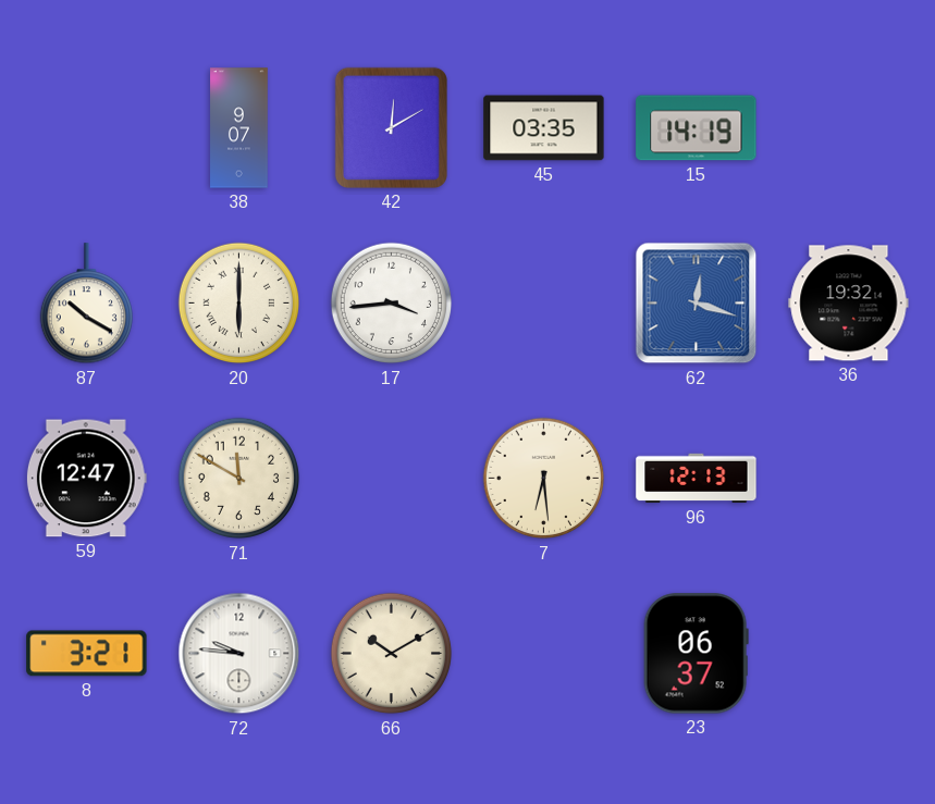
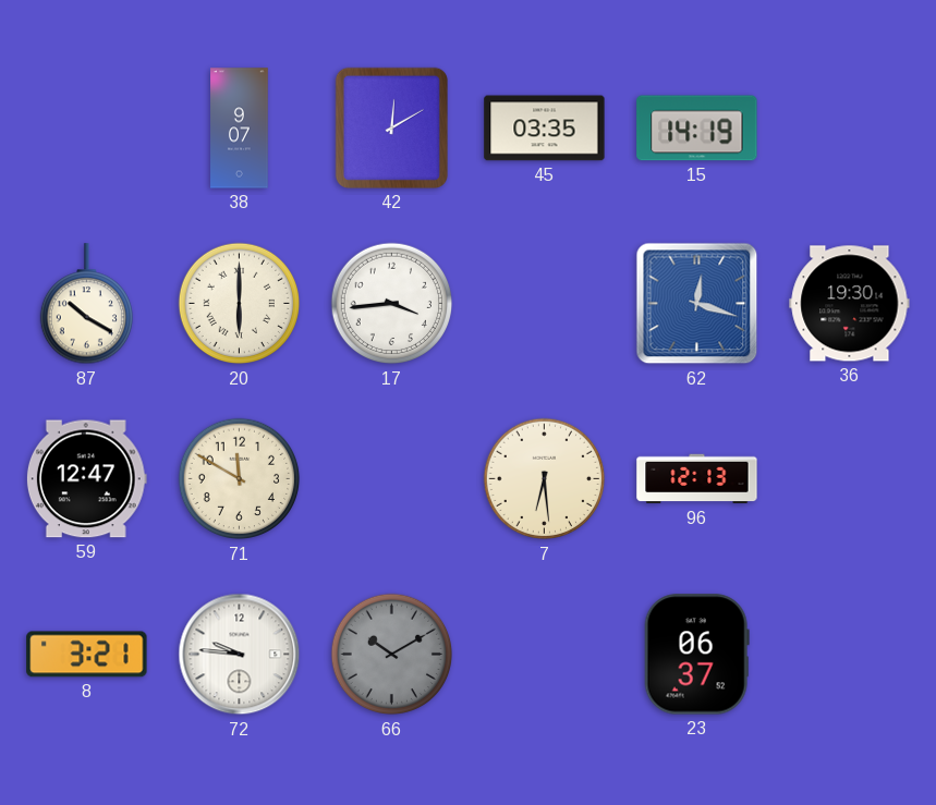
36: 19:32 -> 19:30
66 dial: cream -> grey
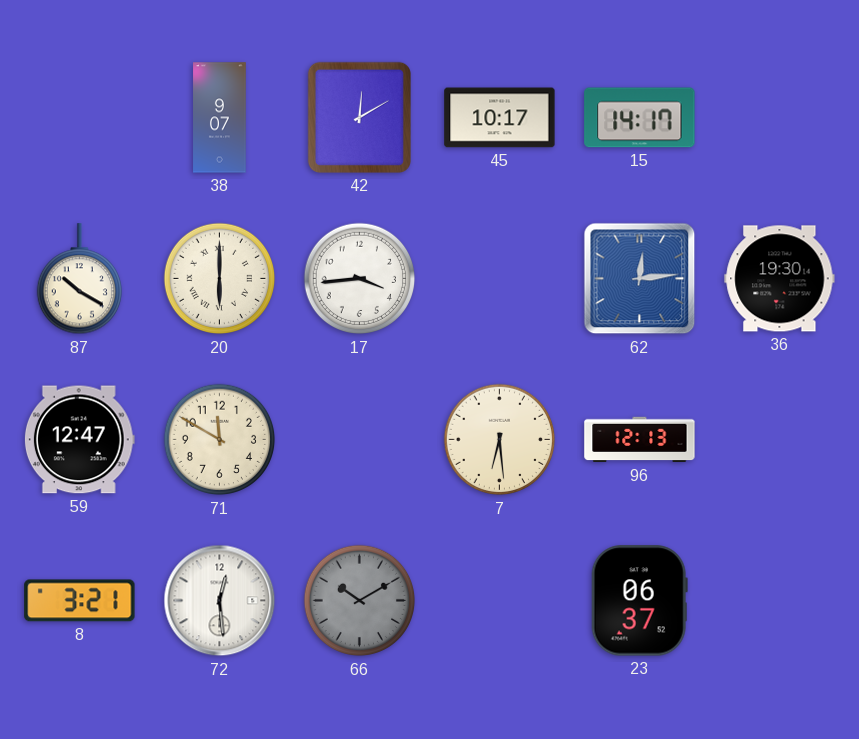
45: 03:35 -> 10:17
15: 14:19 -> 14:17
62: 12:18 -> 12:14
72: 9:46 -> 12:29
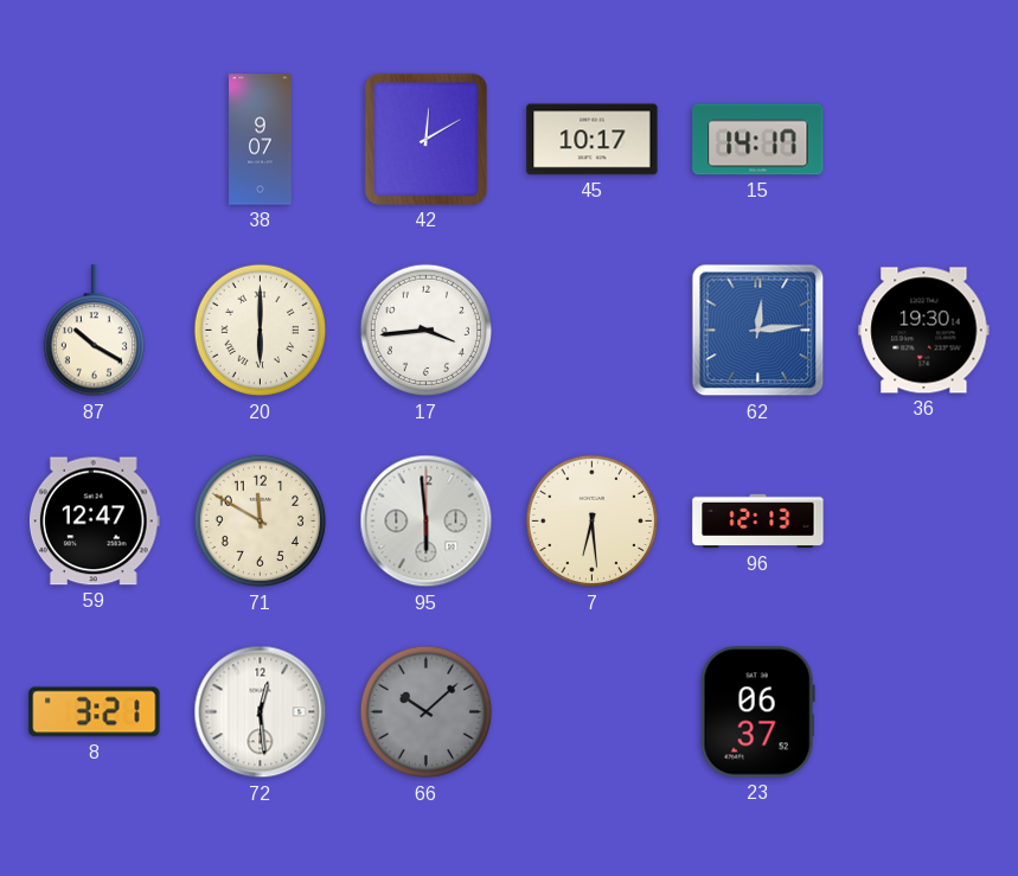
95: none -> 5:59
66: 10:10 -> 10:08
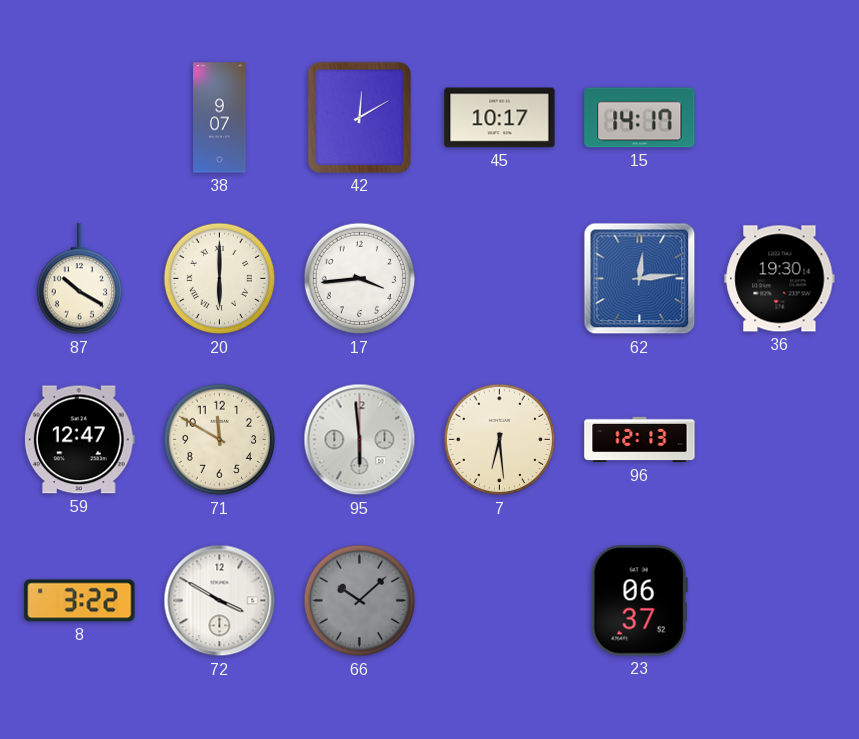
8: 3:21 -> 3:22
72: 12:29 -> 3:50
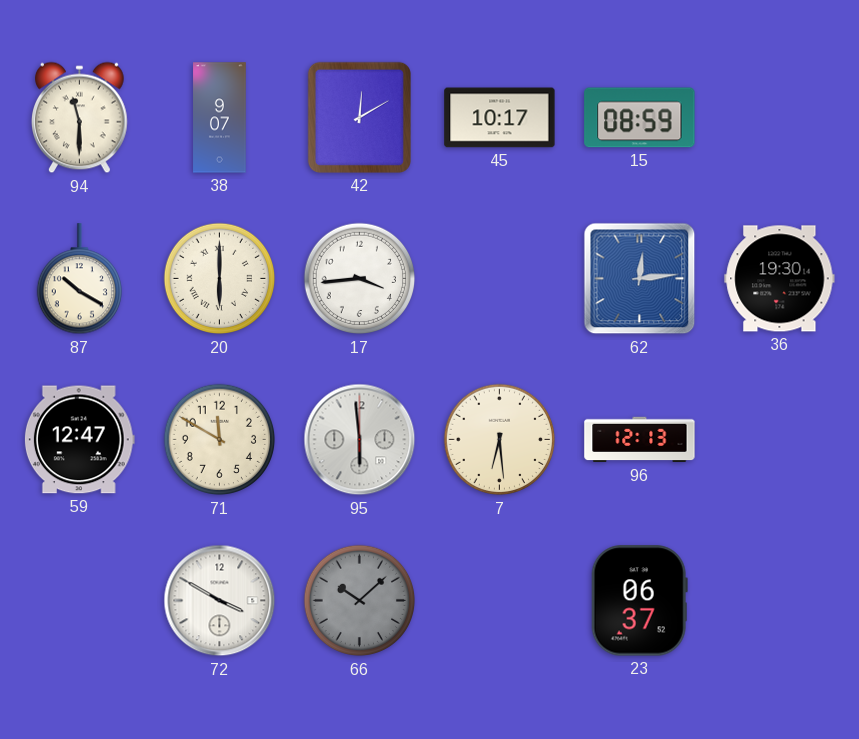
94: none -> 11:30
15: 14:17 -> 08:59
8: 3:22 -> none
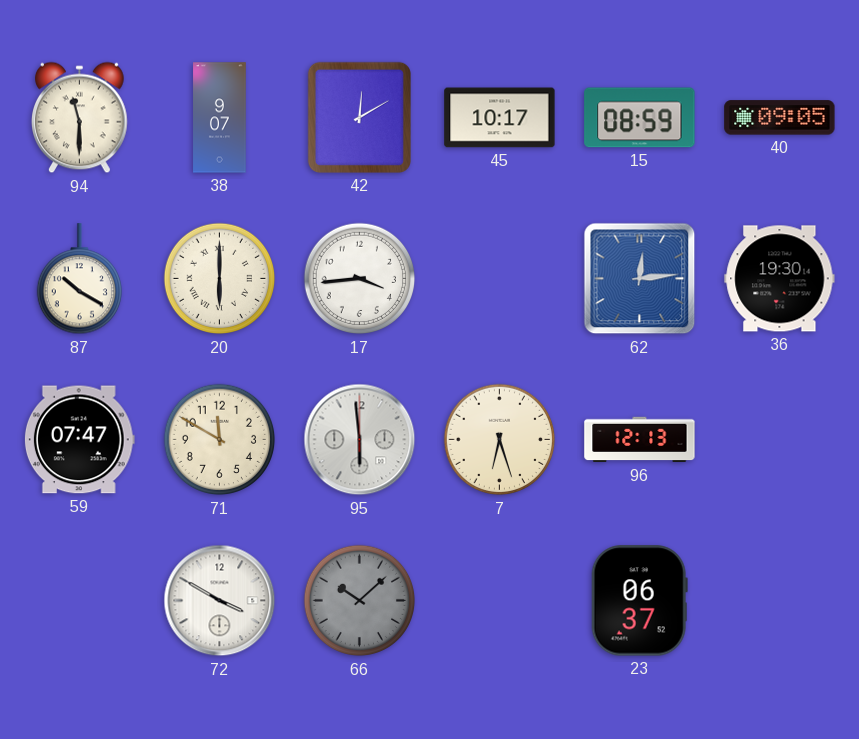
40: none -> 09:05
59: 12:47 -> 07:47
7: 6:29 -> 6:27
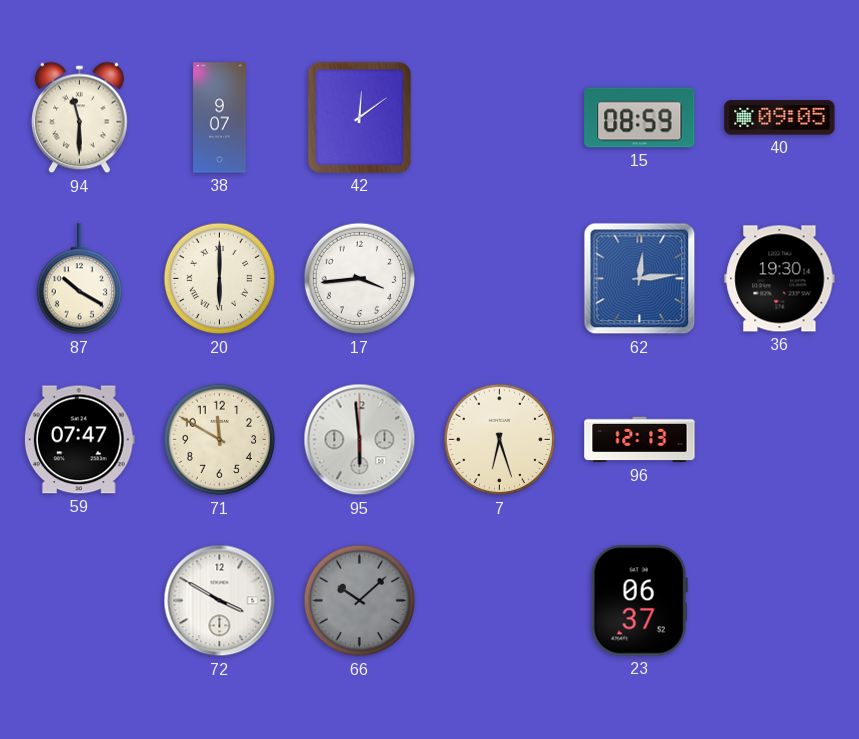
42: 12:10 -> 12:09
45: 10:17 -> none
